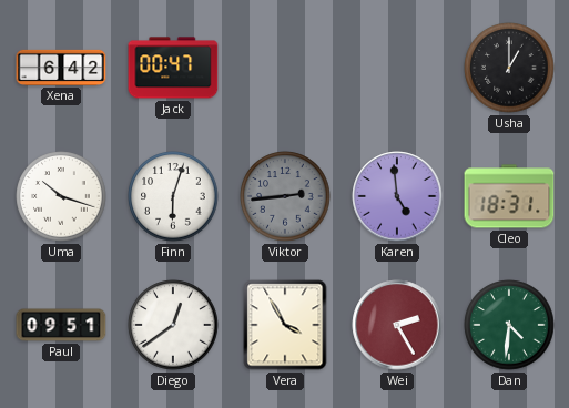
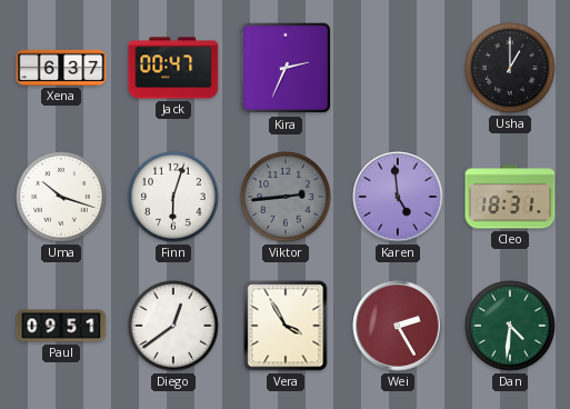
Xena: 6:42 -> 6:37
Kira: none -> 2:34
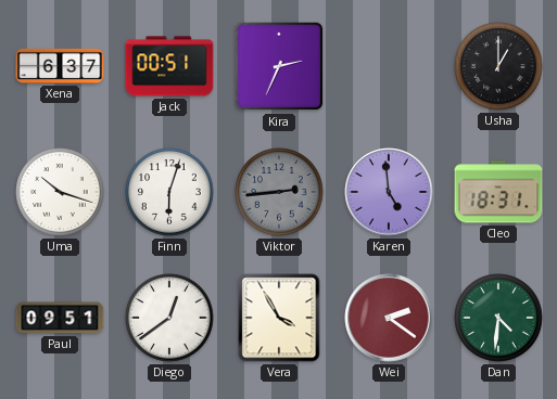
Jack: 00:47 -> 00:51
Wei: 2:25 -> 2:21
